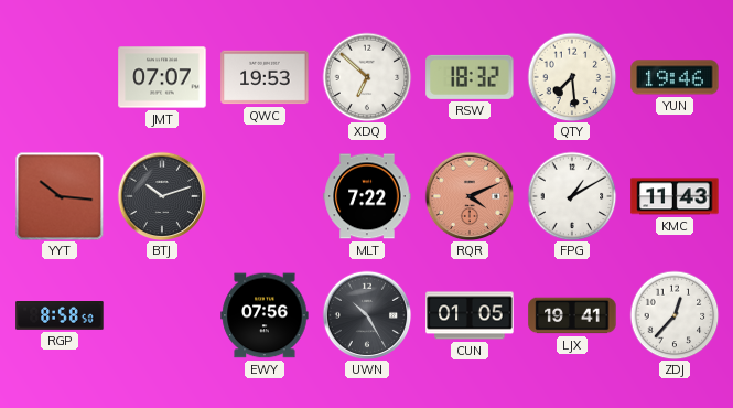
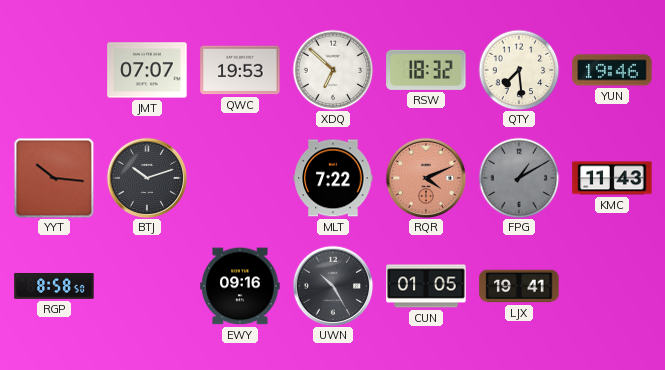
FPG dial: white -> grey
EWY: 07:56 -> 09:16
ZDJ: 12:37 -> none
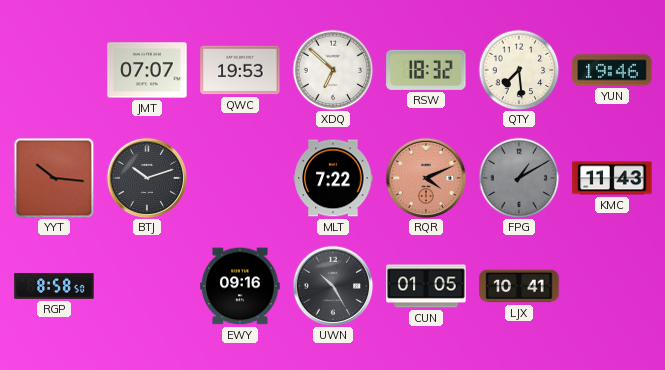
LJX: 19:41 -> 10:41
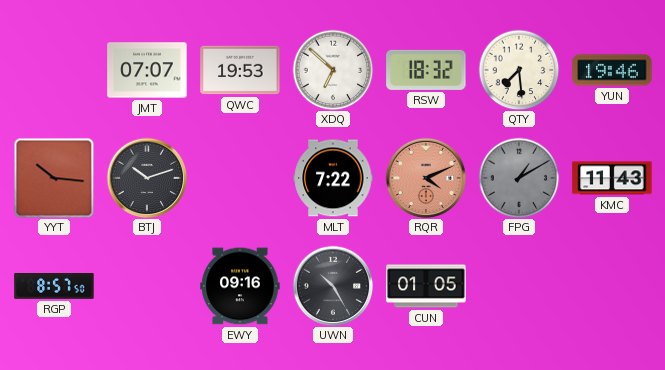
RGP: 8:58 -> 8:57
LJX: 10:41 -> none
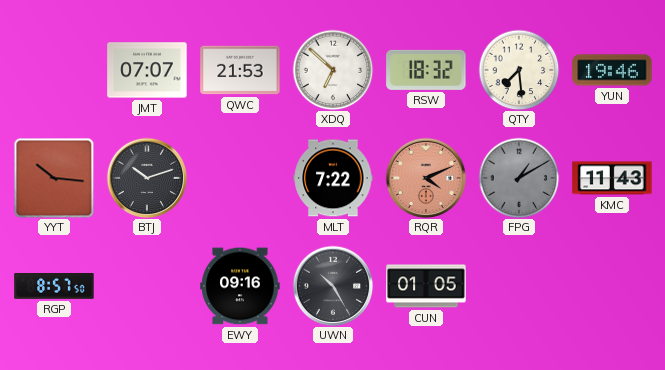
QWC: 19:53 -> 21:53
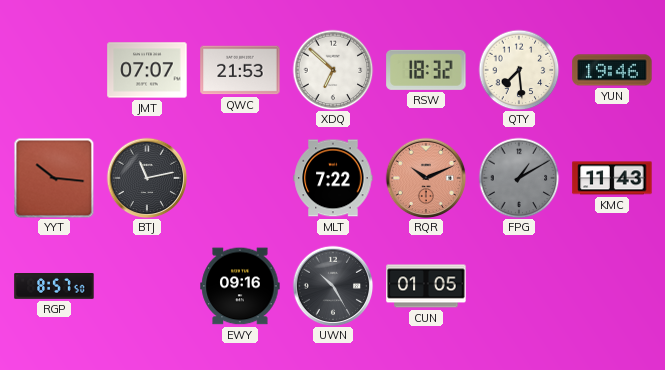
BTJ: 10:12 -> 11:13
RQR: 4:11 -> 10:11
